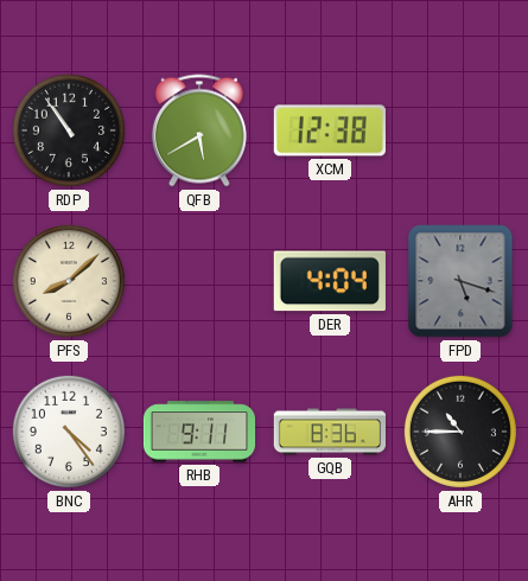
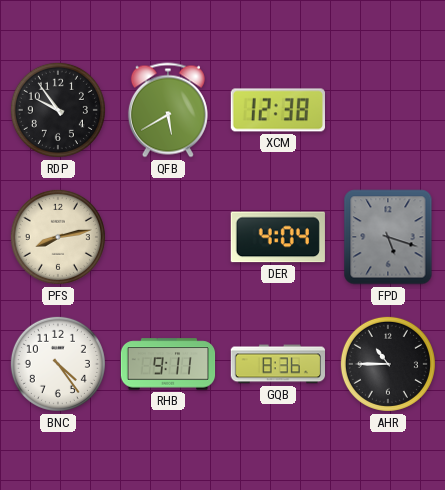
RDP: 10:54 -> 9:54
PFS: 8:08 -> 8:13
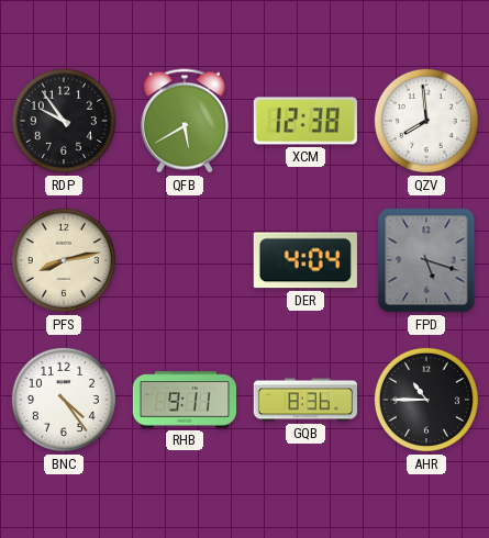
QZV: none -> 7:59
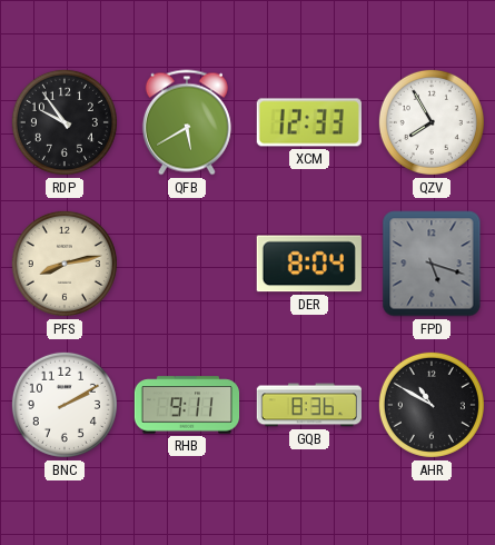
XCM: 12:38 -> 12:33
QZV: 7:59 -> 7:55
DER: 4:04 -> 8:04
BNC: 4:24 -> 2:10
AHR: 10:45 -> 10:50
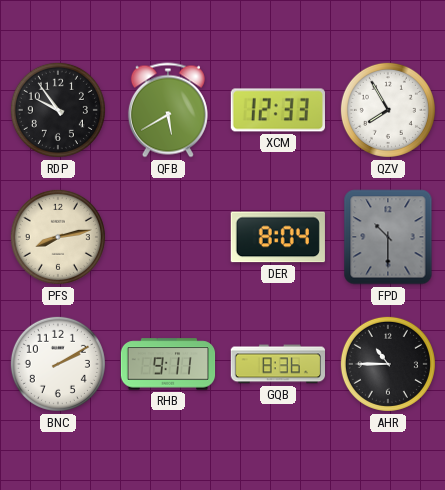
FPD: 5:18 -> 10:30
AHR: 10:50 -> 10:45
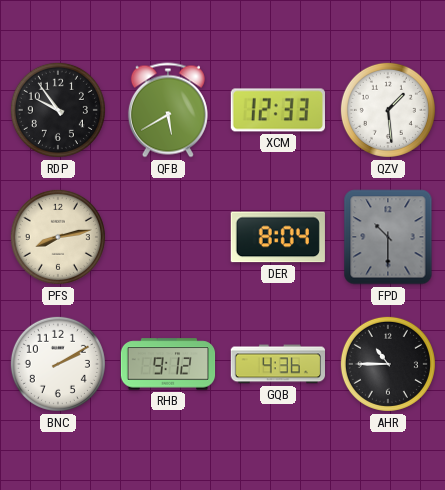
QZV: 7:55 -> 1:29
RHB: 9:11 -> 9:12
GQB: 8:36 -> 4:36
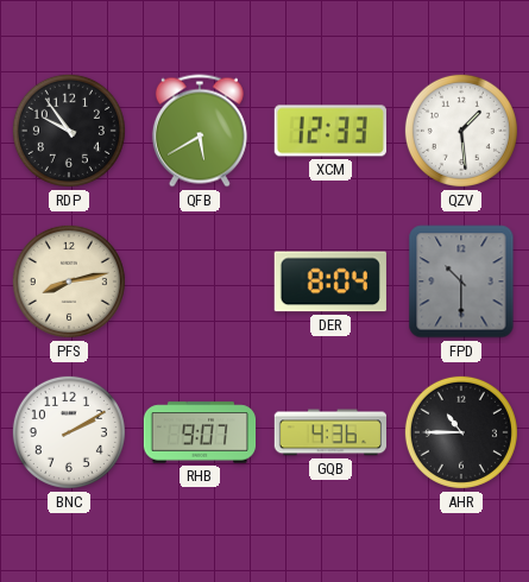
RHB: 9:12 -> 9:07
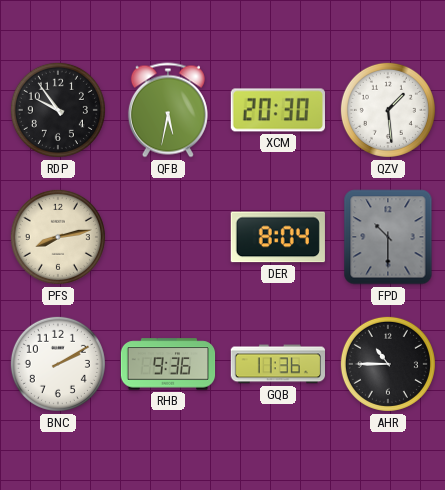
QFB: 5:40 -> 5:32
XCM: 12:33 -> 20:30
RHB: 9:07 -> 9:36
GQB: 4:36 -> 11:36
